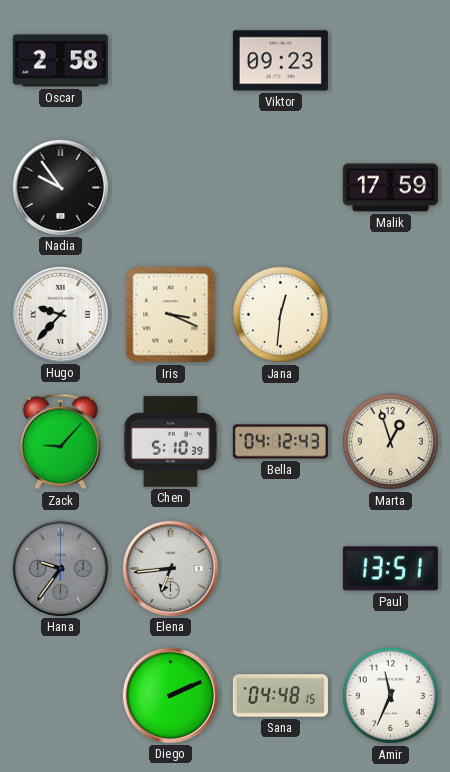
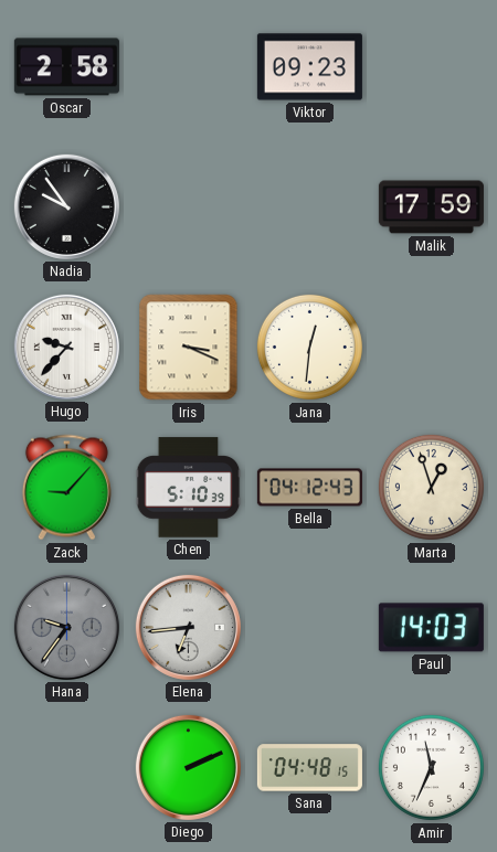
Paul: 13:51 -> 14:03
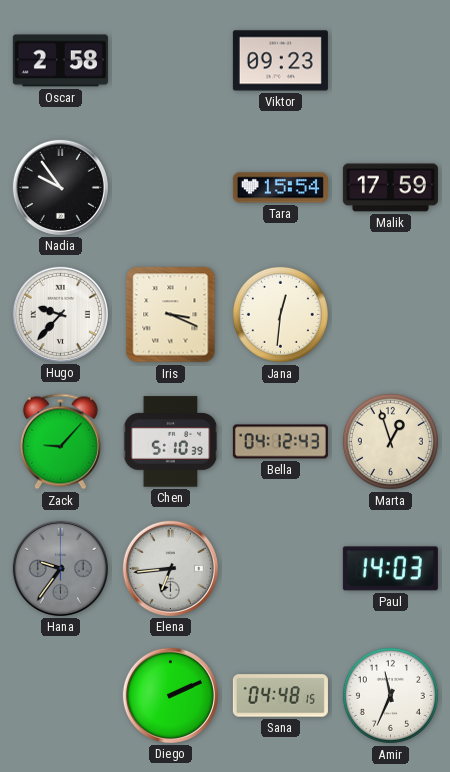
Tara: none -> 15:54
